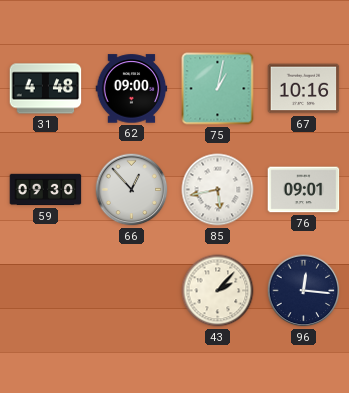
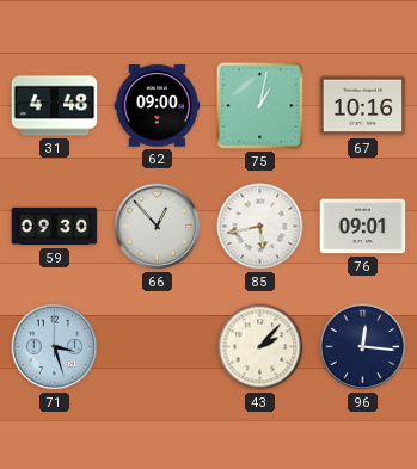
71: none -> 3:27
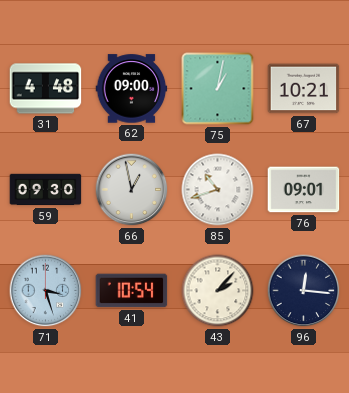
67: 10:16 -> 10:21
66: 12:53 -> 12:58
85: 5:43 -> 10:42
41: none -> 10:54
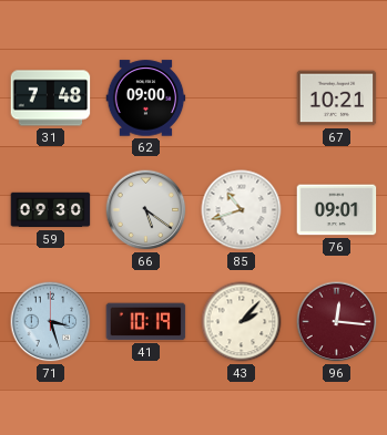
31: 4:48 -> 7:48
75: 1:02 -> none
66: 12:58 -> 5:21
41: 10:54 -> 10:19
96 dial: navy -> burgundy
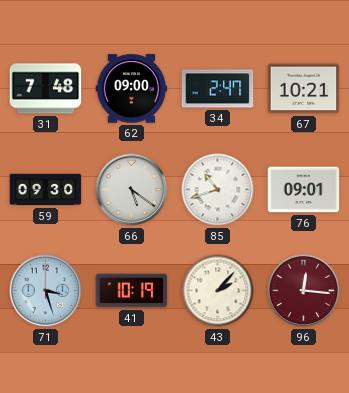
34: none -> 2:47
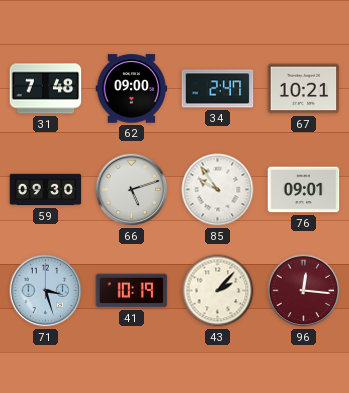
66: 5:21 -> 5:12
85: 10:42 -> 9:54
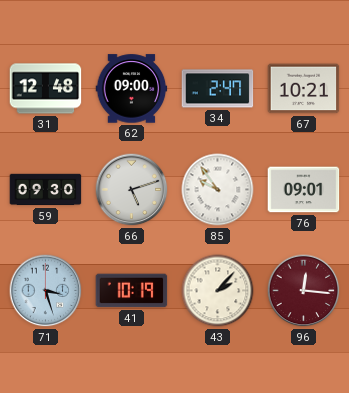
31: 7:48 -> 12:48
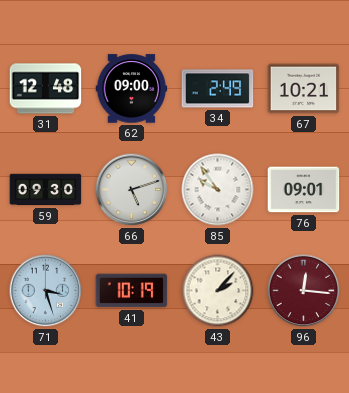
34: 2:47 -> 2:49
